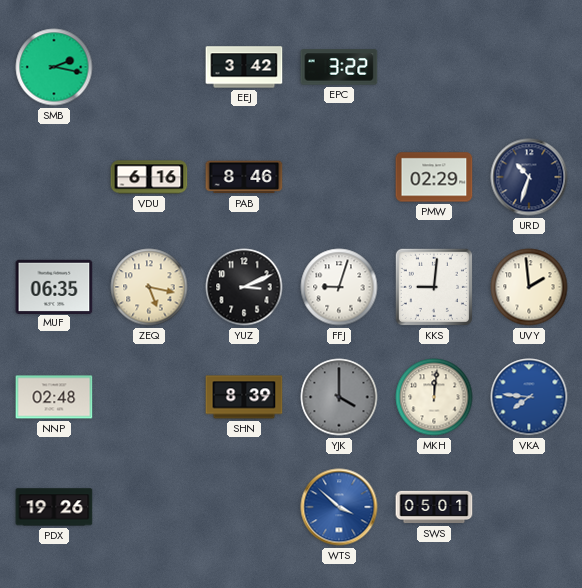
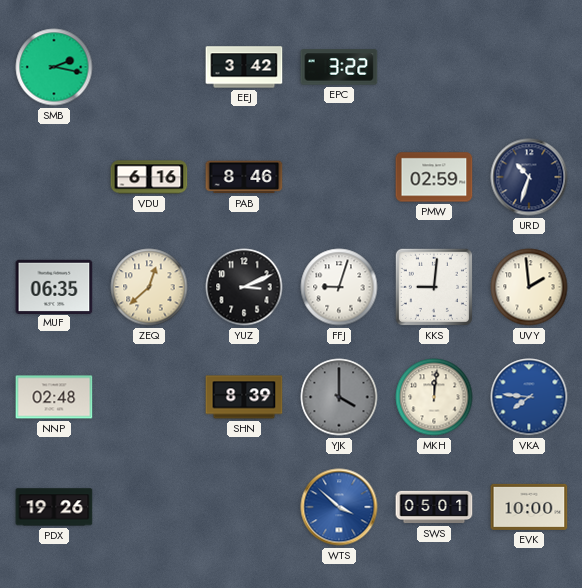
PMW: 02:29 -> 02:59
ZEQ: 5:17 -> 12:38
EVK: none -> 10:00
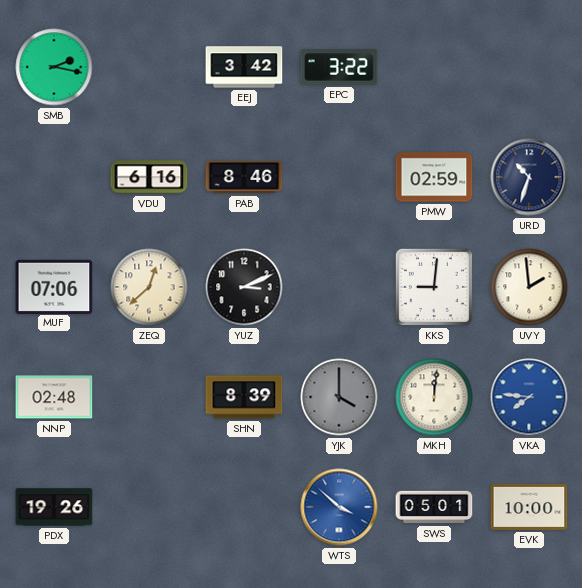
MUF: 06:35 -> 07:06
FFJ: 9:03 -> none
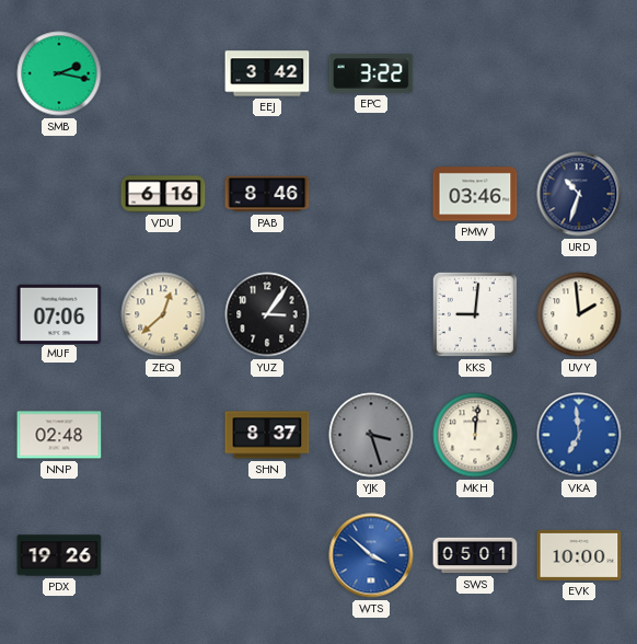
PMW: 02:59 -> 03:46
YUZ: 3:11 -> 3:06
SHN: 8:39 -> 8:37
YJK: 4:00 -> 3:27
VKA: 7:46 -> 6:59
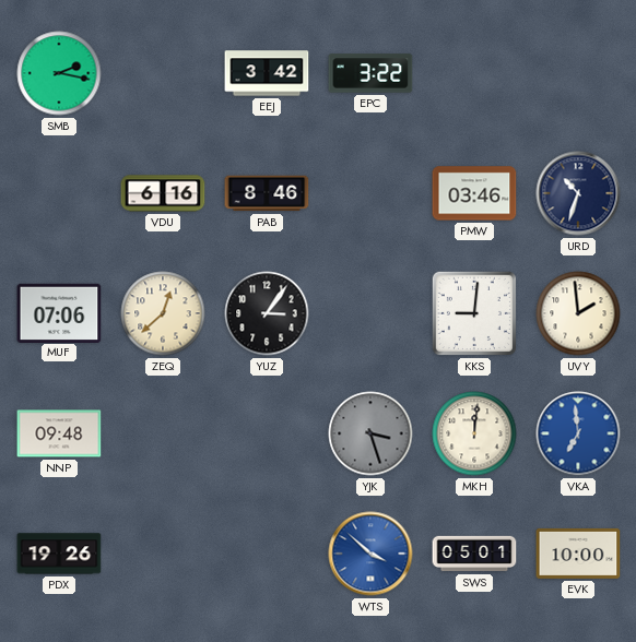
NNP: 02:48 -> 09:48
SHN: 8:37 -> none
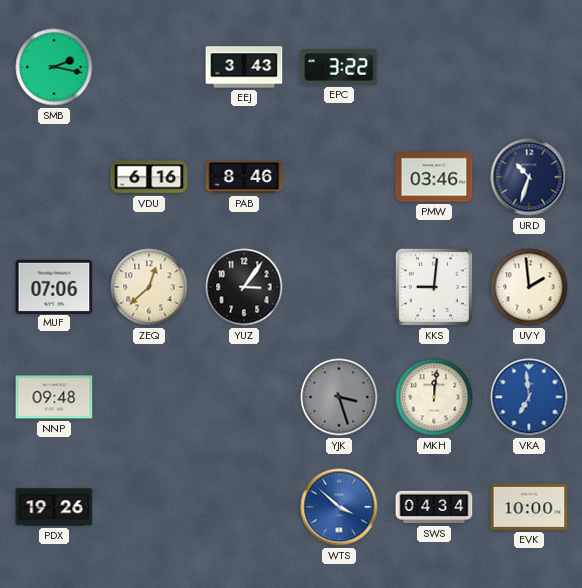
EEJ: 3:42 -> 3:43
SWS: 05:01 -> 04:34
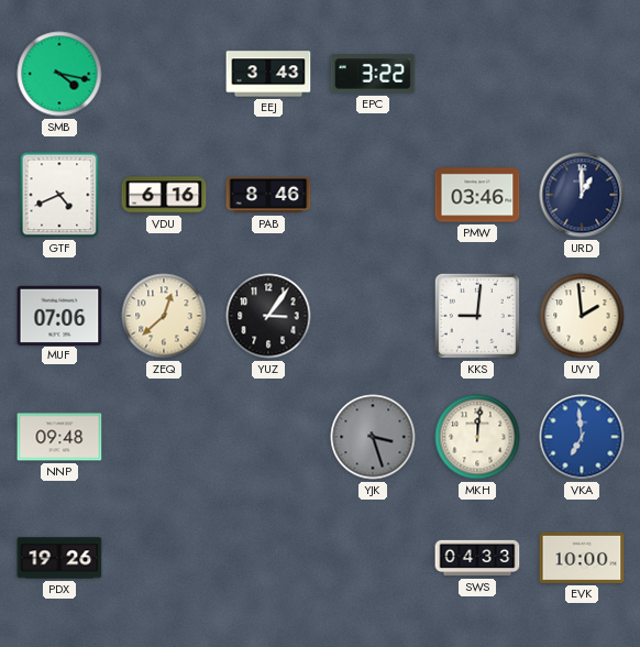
SMB: 2:17 -> 4:17
GTF: none -> 4:41
URD: 10:33 -> 1:00
WTS: 3:52 -> none
SWS: 04:34 -> 04:33
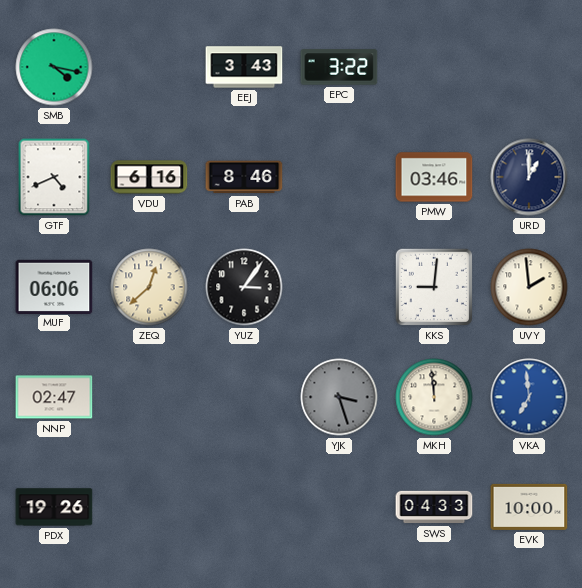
MUF: 07:06 -> 06:06
NNP: 09:48 -> 02:47
MKH: 12:01 -> 11:59
